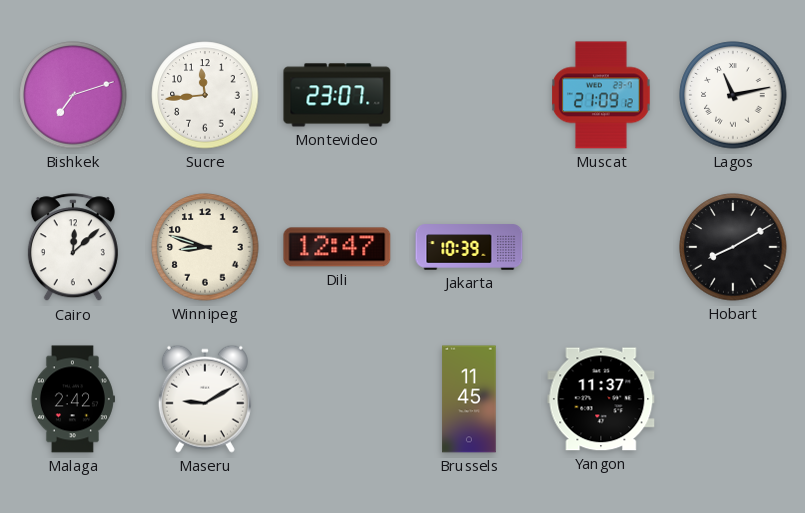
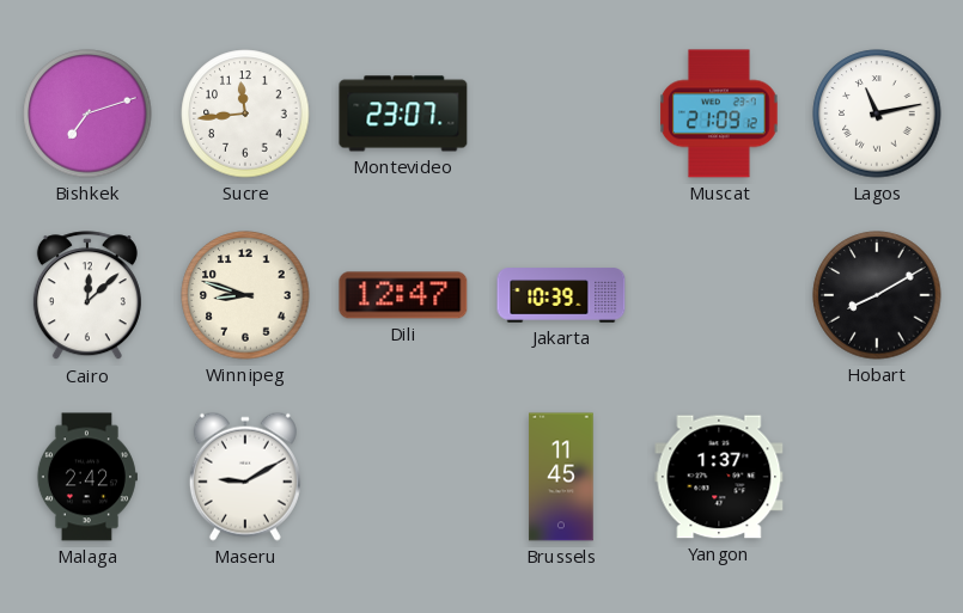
Yangon: 11:37 -> 1:37
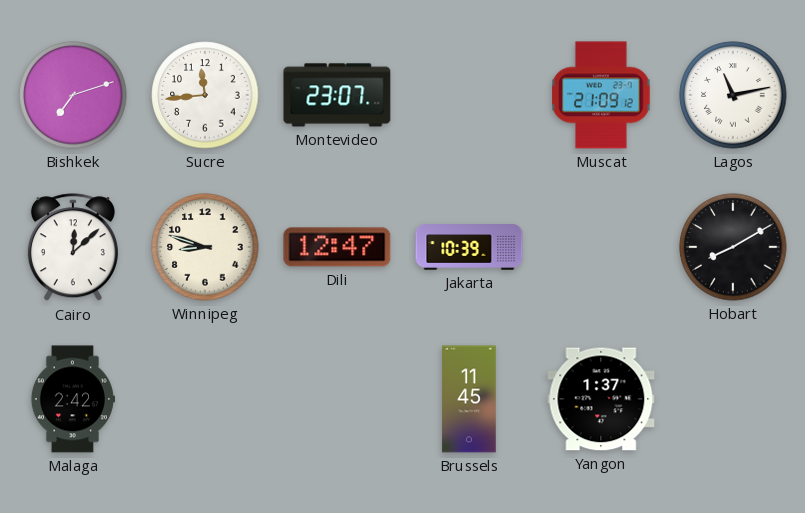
Maseru: 9:10 -> none
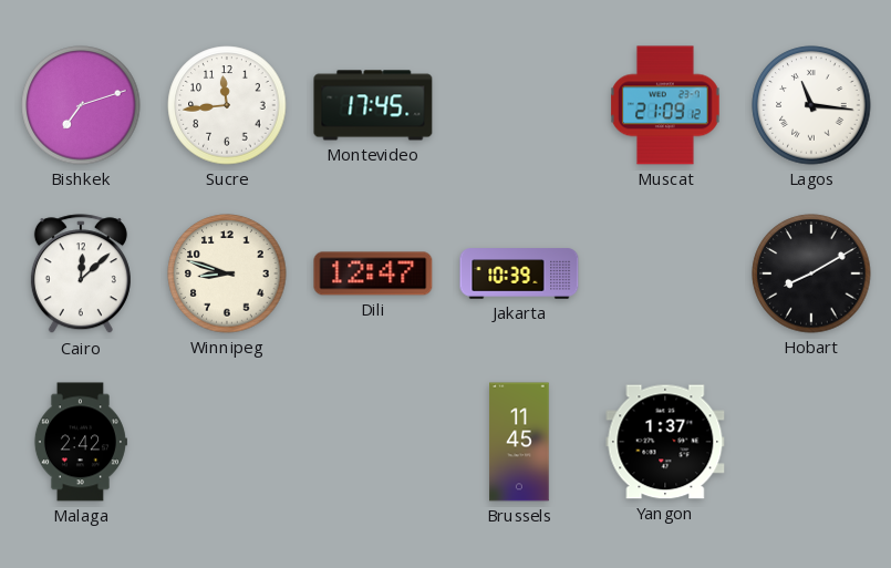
Montevideo: 23:07 -> 17:45
Lagos: 11:13 -> 11:16
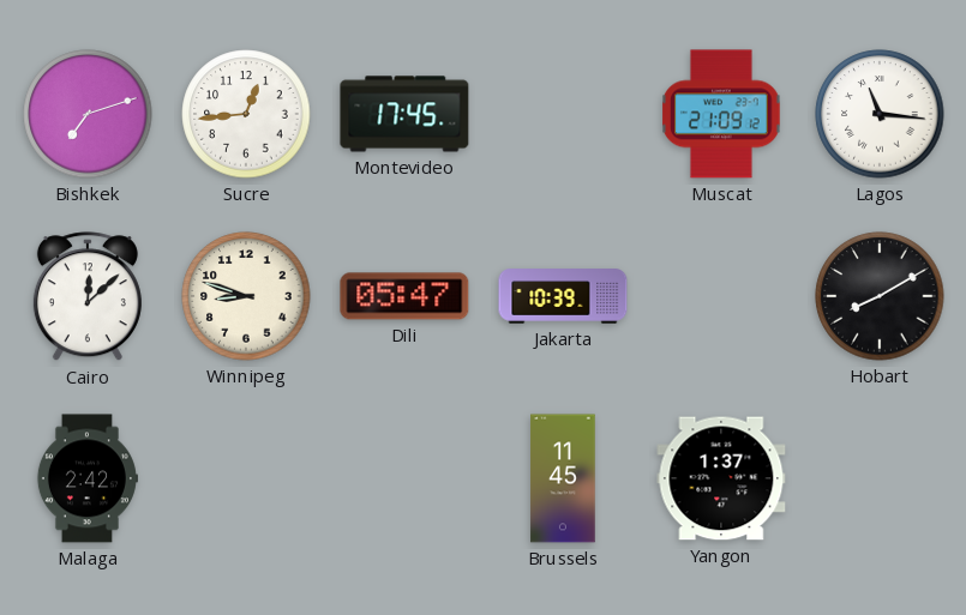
Sucre: 11:44 -> 12:44
Dili: 12:47 -> 05:47
